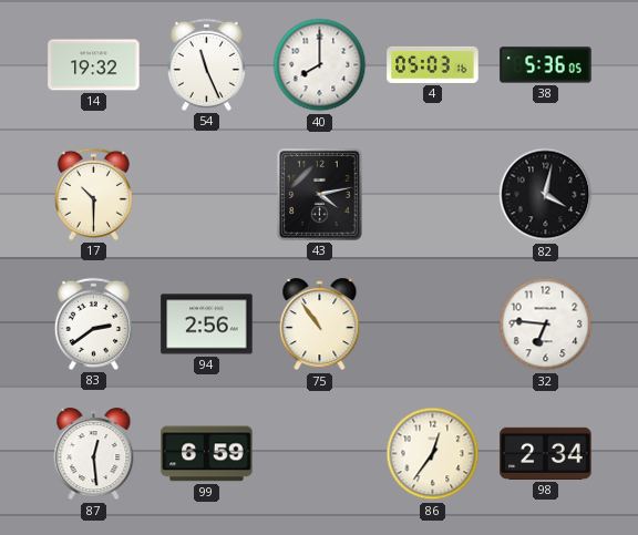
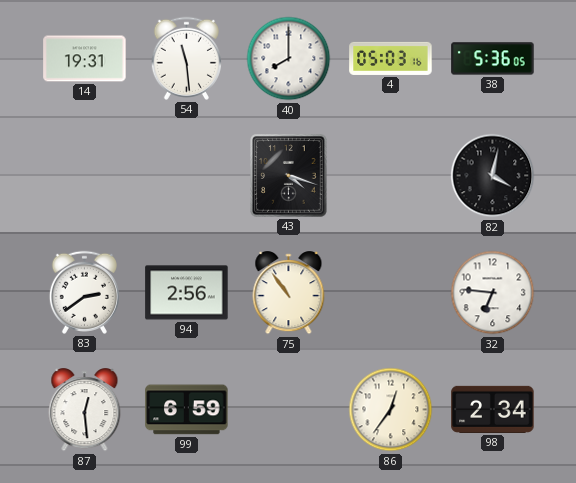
14: 19:32 -> 19:31
54: 11:26 -> 11:29
17: 10:30 -> none
43: 4:13 -> 4:18
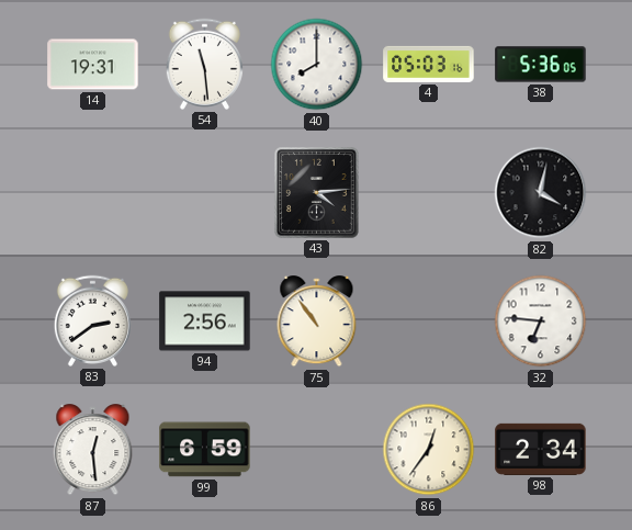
43: 4:18 -> 4:14
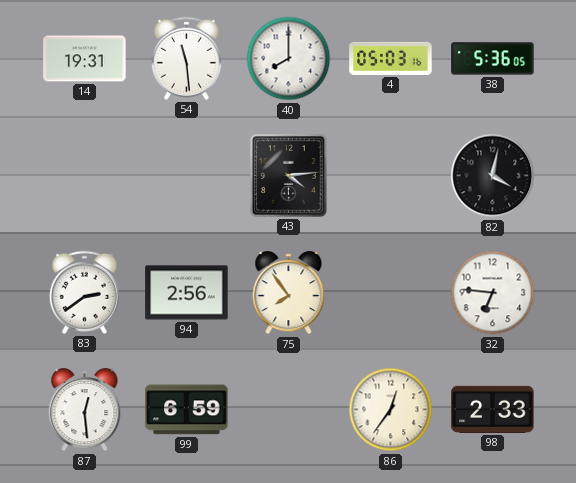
75: 10:54 -> 7:54
98: 2:34 -> 2:33
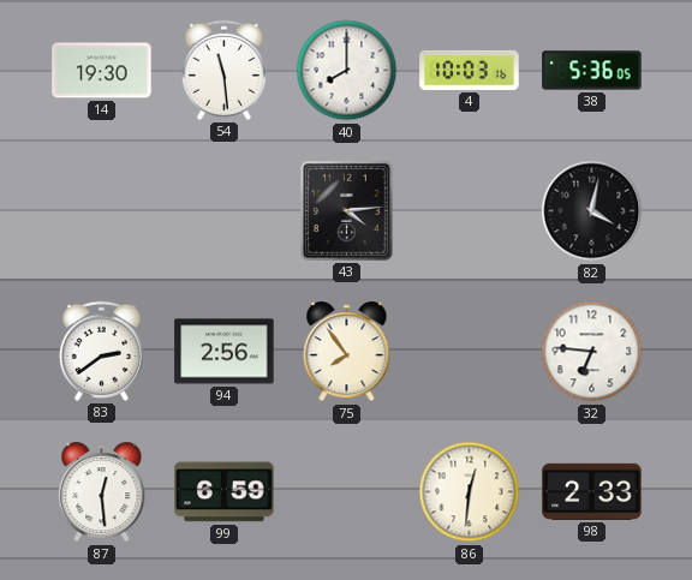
14: 19:31 -> 19:30
4: 05:03 -> 10:03
86: 12:36 -> 12:31
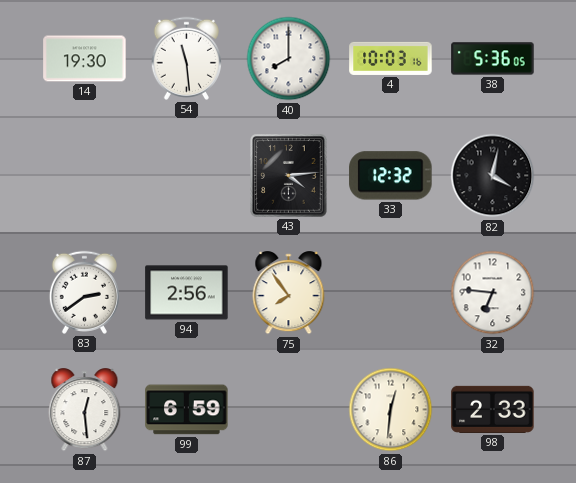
33: none -> 12:32
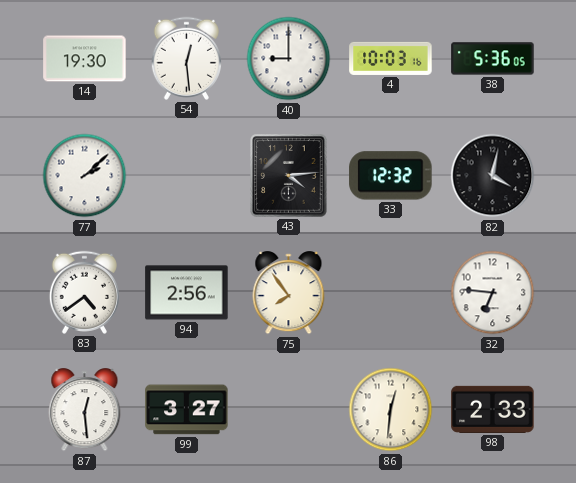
54: 11:29 -> 12:29
40: 8:00 -> 9:00
77: none -> 2:08
83: 2:39 -> 4:39
99: 6:59 -> 3:27
